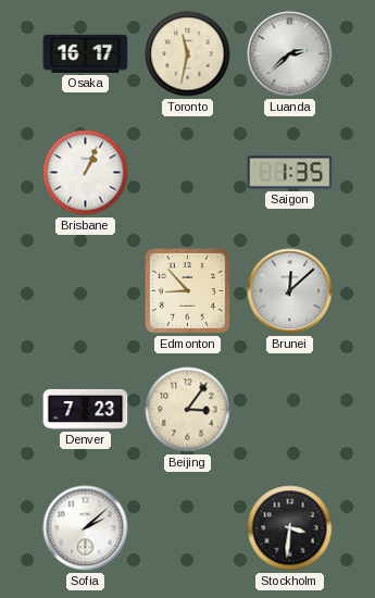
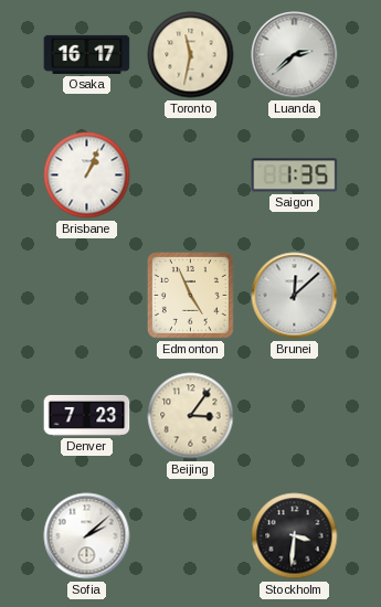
Edmonton: 8:53 -> 4:56
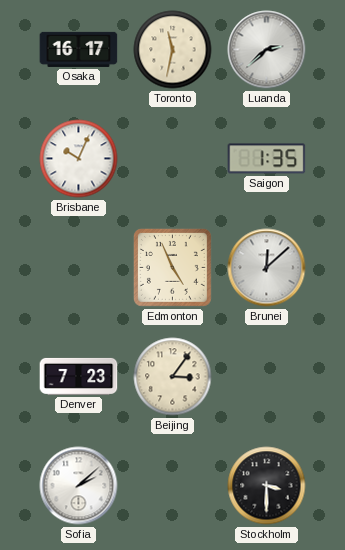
Brisbane: 1:04 -> 10:04
Stockholm: 3:31 -> 3:30
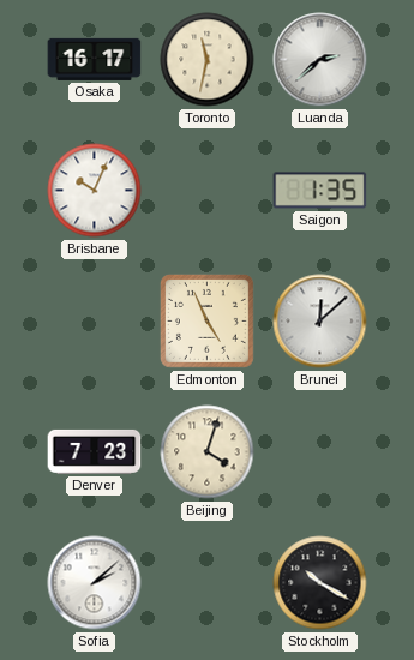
Beijing: 3:06 -> 4:03
Stockholm: 3:30 -> 10:20
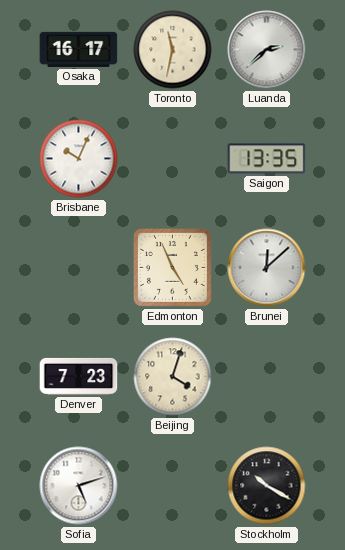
Saigon: 1:35 -> 13:35
Sofia: 2:08 -> 5:12
